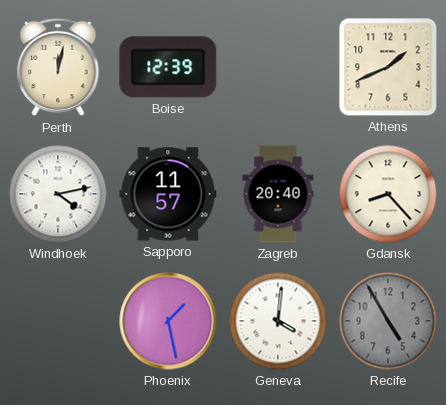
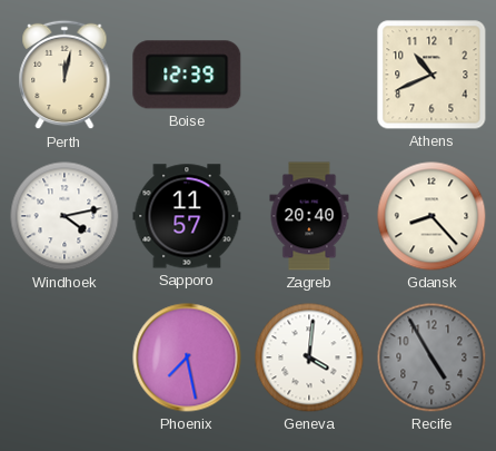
Athens: 1:41 -> 10:41
Phoenix: 1:28 -> 7:28
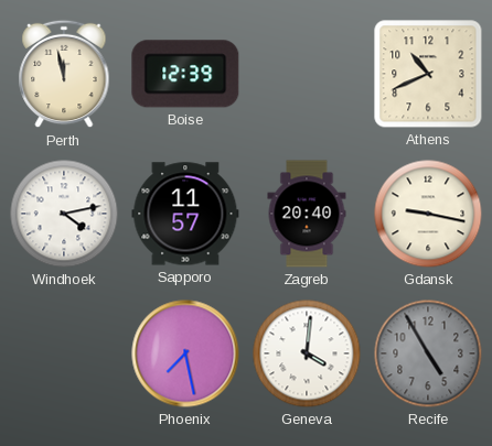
Perth: 12:02 -> 11:58
Gdansk: 8:23 -> 9:17
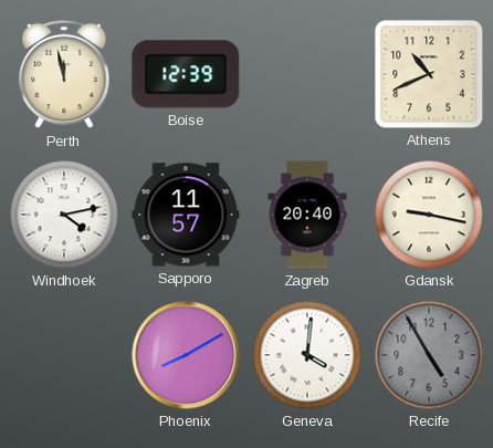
Phoenix: 7:28 -> 8:10
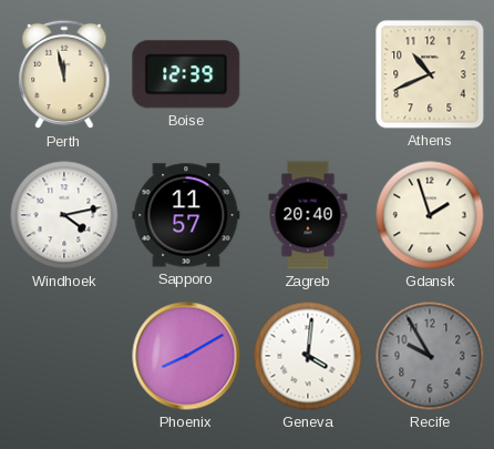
Gdansk: 9:17 -> 1:57
Recife: 4:55 -> 9:55
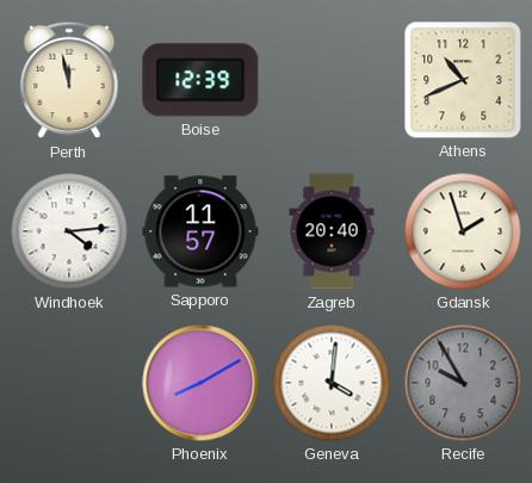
Windhoek: 4:13 -> 4:14
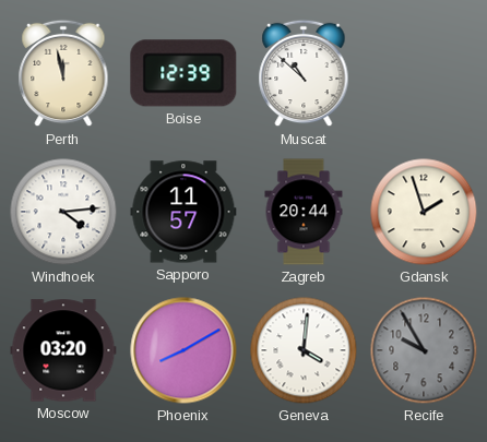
Muscat: none -> 10:52
Athens: 10:41 -> none
Zagreb: 20:40 -> 20:44
Moscow: none -> 03:20
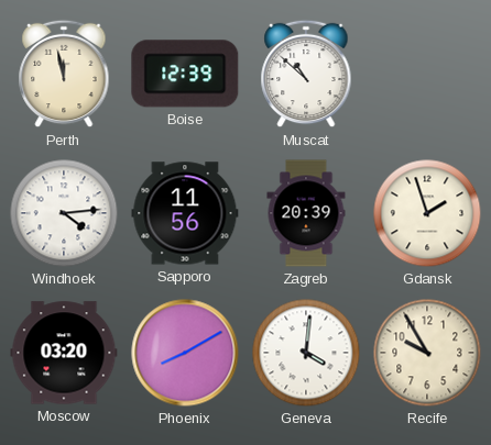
Sapporo: 11:57 -> 11:56
Zagreb: 20:44 -> 20:39
Recife dial: grey -> cream
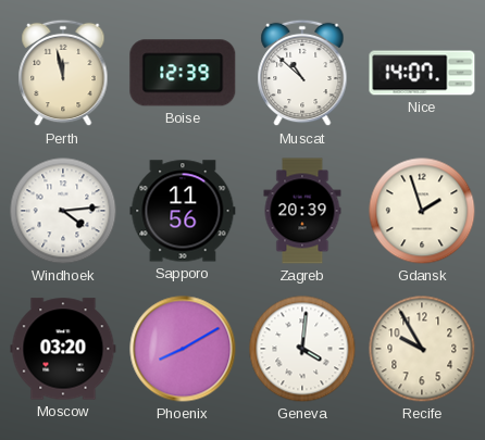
Nice: none -> 14:07
